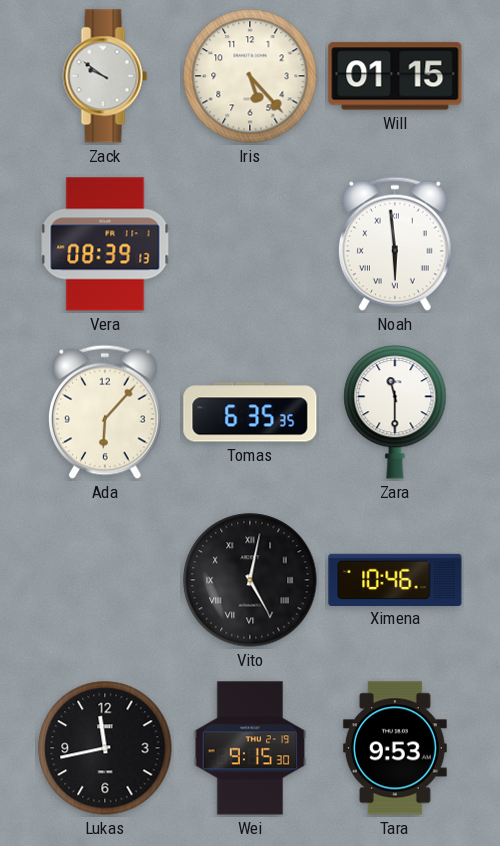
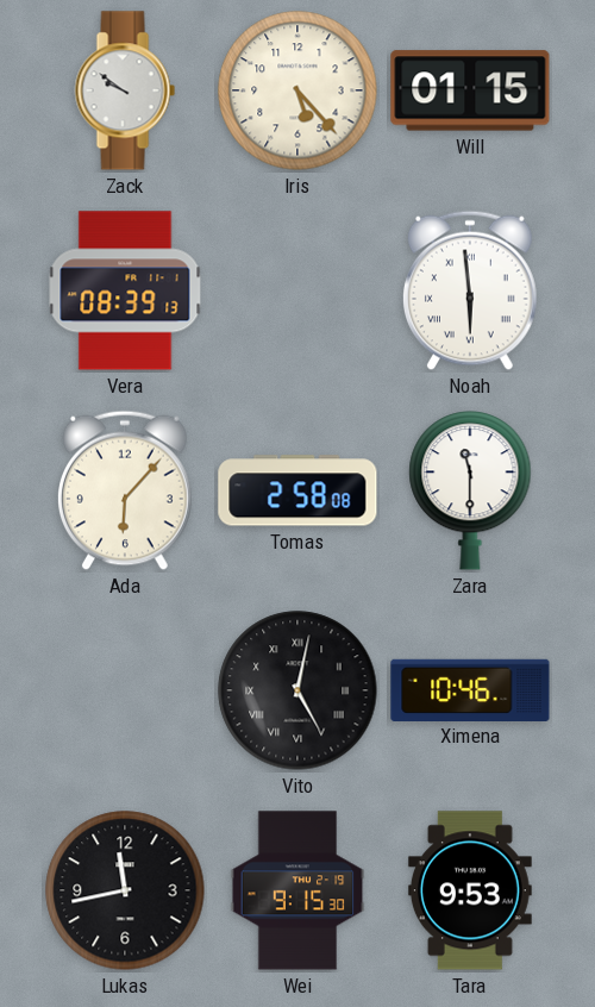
Tomas: 6:35 -> 2:58
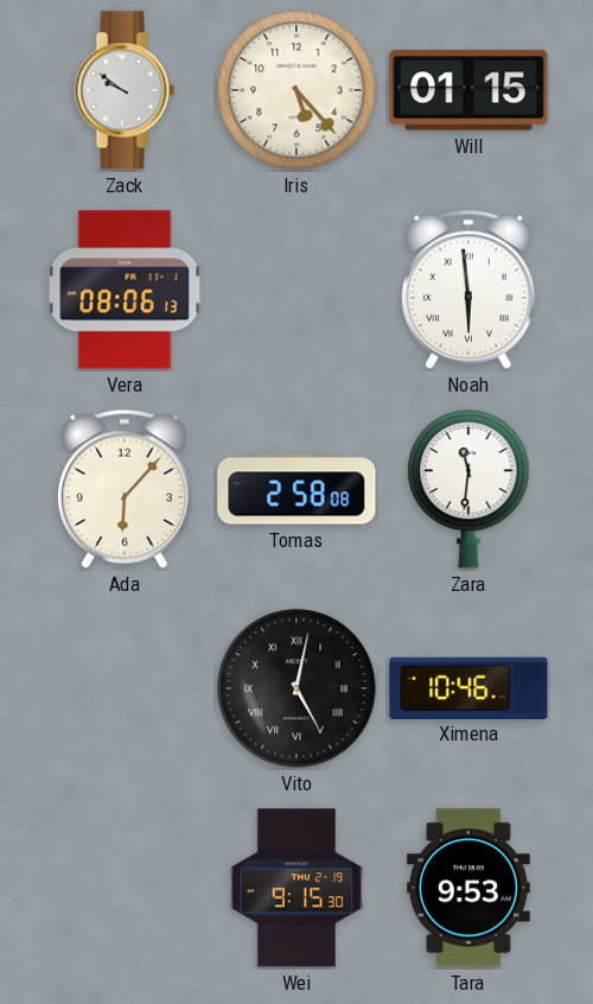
Vera: 08:39 -> 08:06
Zara: 11:30 -> 11:31
Lukas: 11:43 -> none
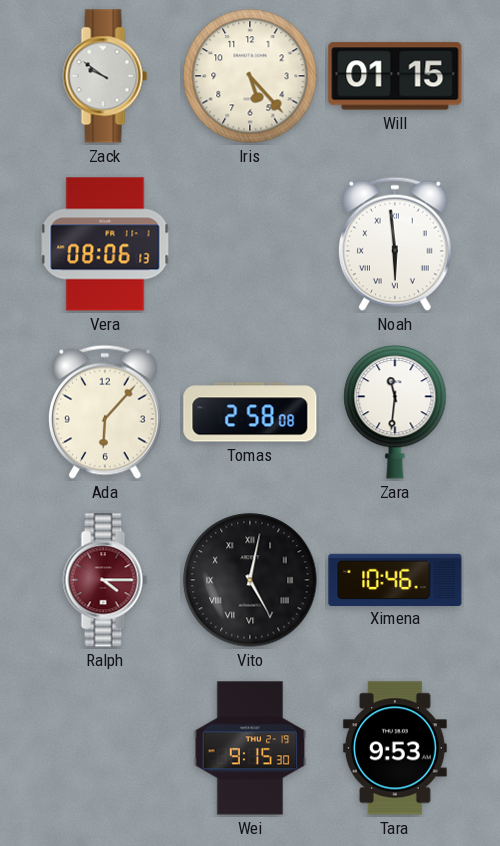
Ralph: none -> 4:15
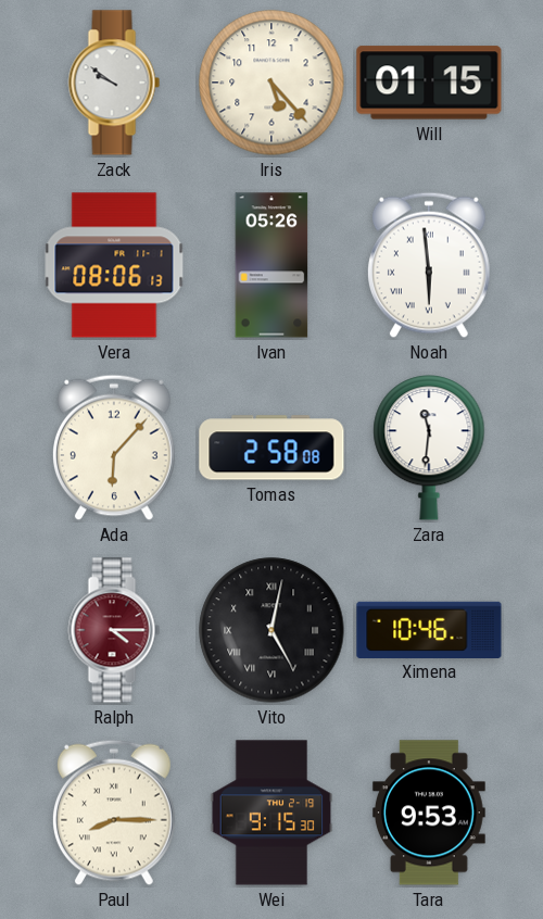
Ivan: none -> 05:26
Paul: none -> 8:15
